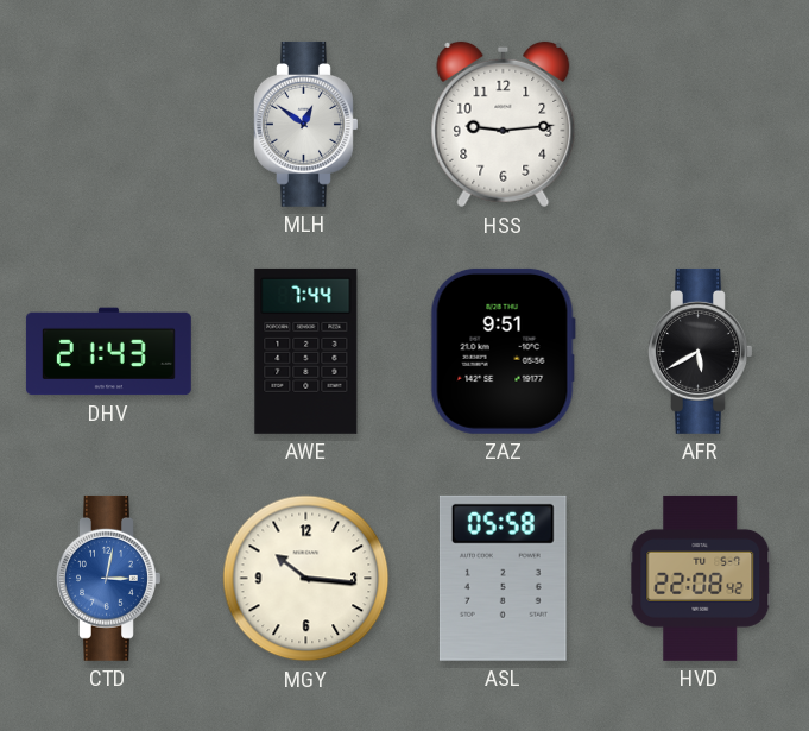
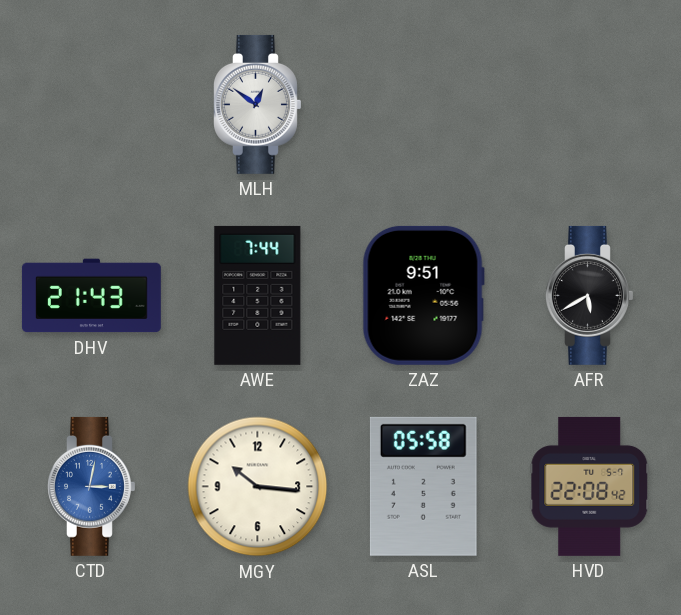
HSS: 9:14 -> none
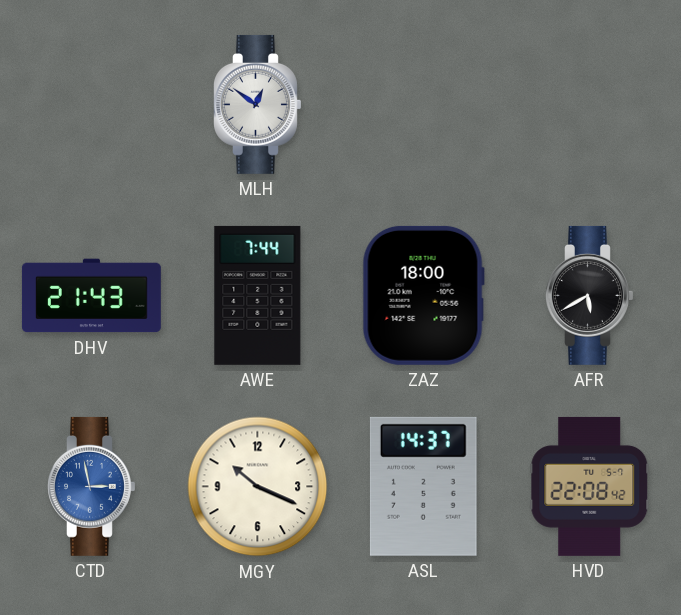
ZAZ: 9:51 -> 18:00
CTD: 3:02 -> 2:58
MGY: 10:16 -> 10:19
ASL: 05:58 -> 14:37
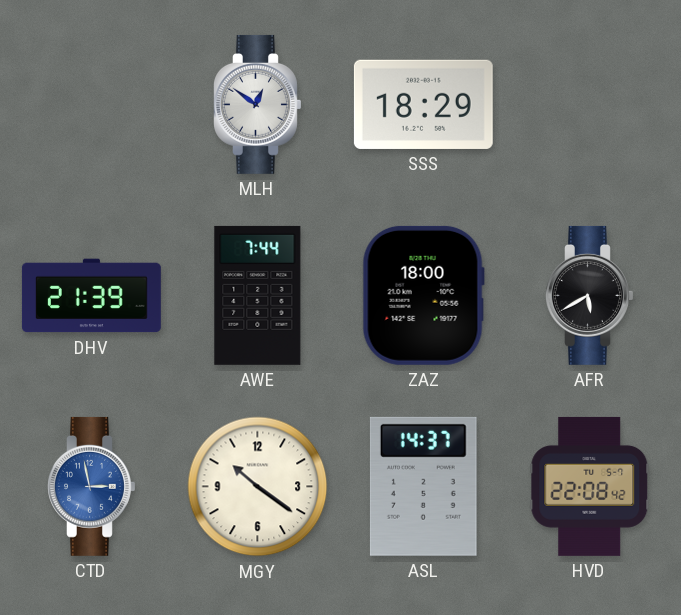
SSS: none -> 18:29
DHV: 21:43 -> 21:39
MGY: 10:19 -> 10:21
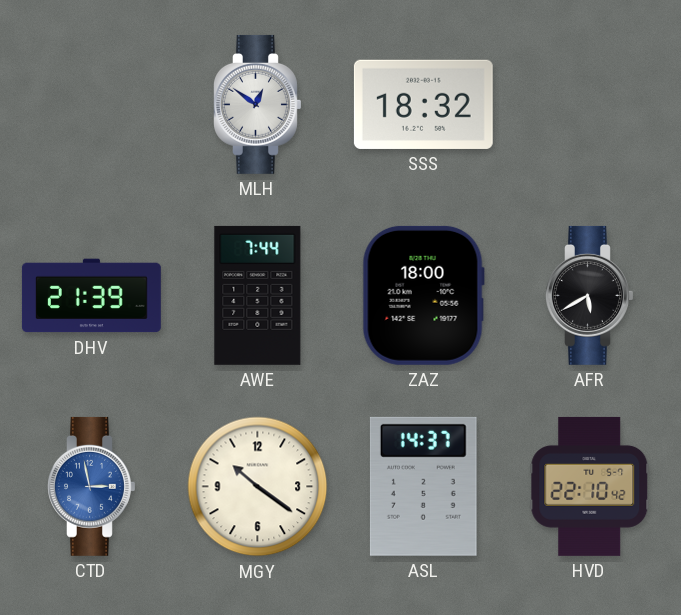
SSS: 18:29 -> 18:32
HVD: 22:08 -> 22:10
